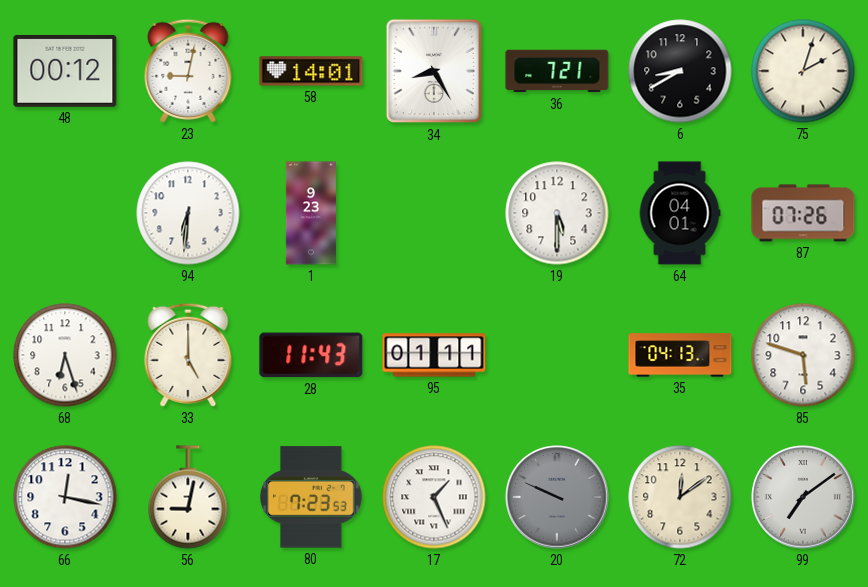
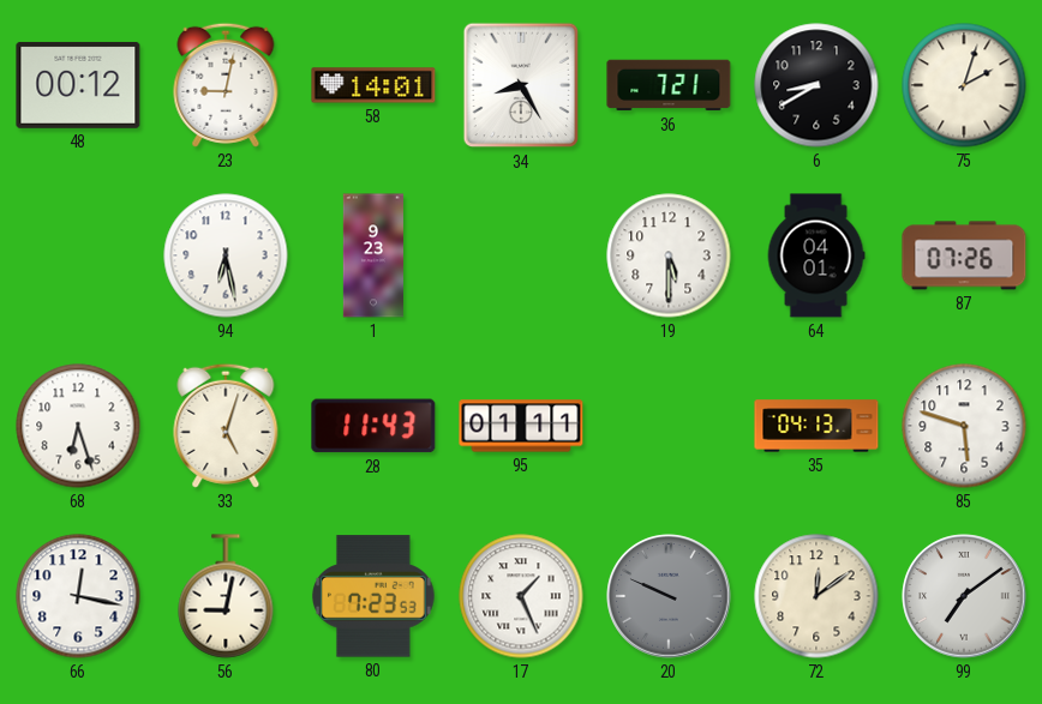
94: 6:31 -> 6:28
33: 5:00 -> 5:03
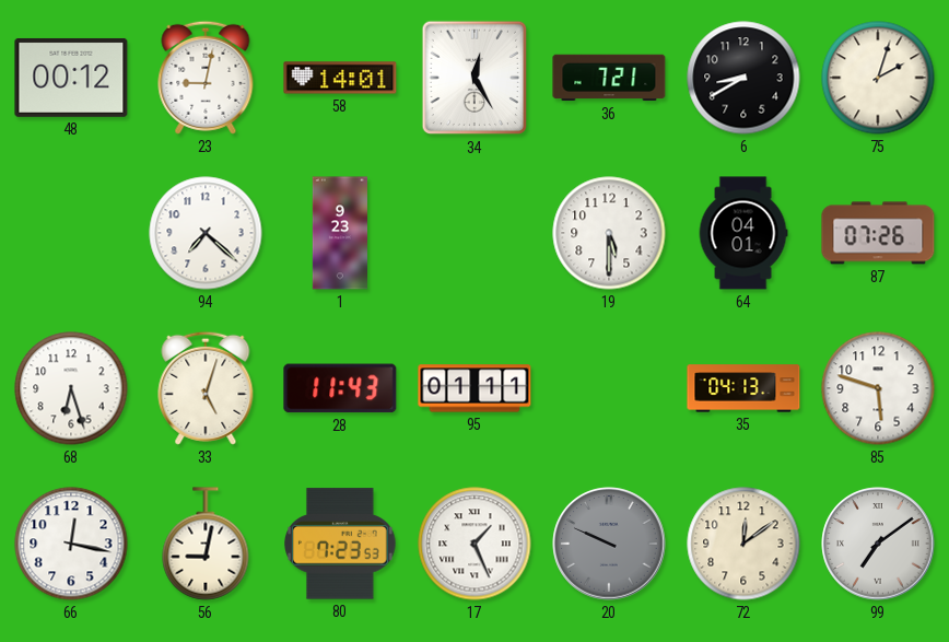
34: 8:25 -> 12:25
94: 6:28 -> 7:22
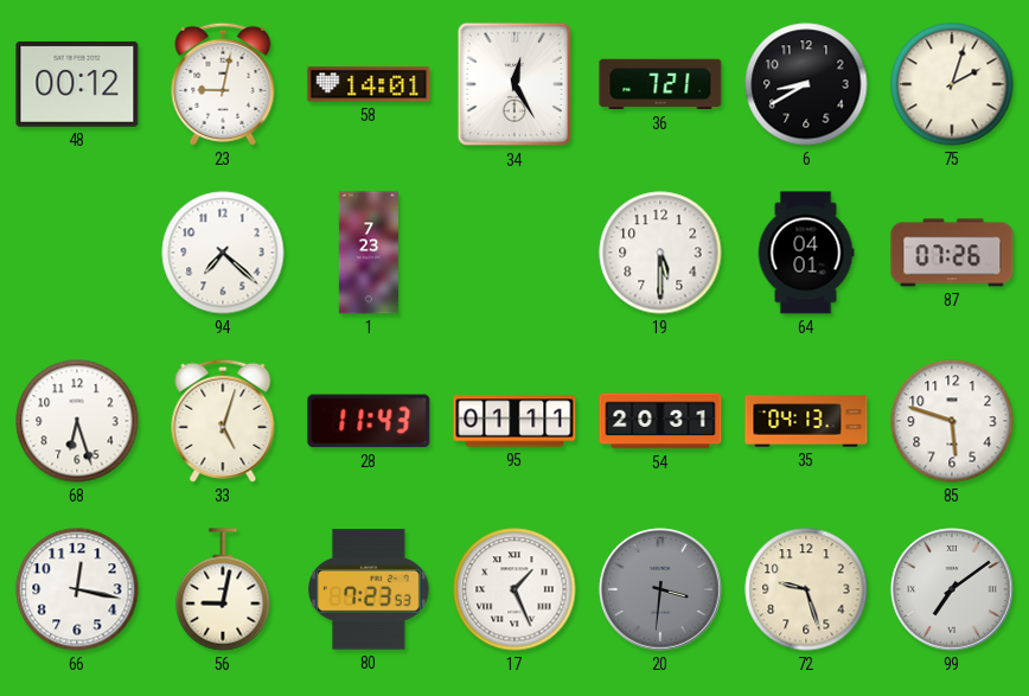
1: 9:23 -> 7:23
54: none -> 20:31
20: 9:49 -> 3:31
72: 12:09 -> 9:27
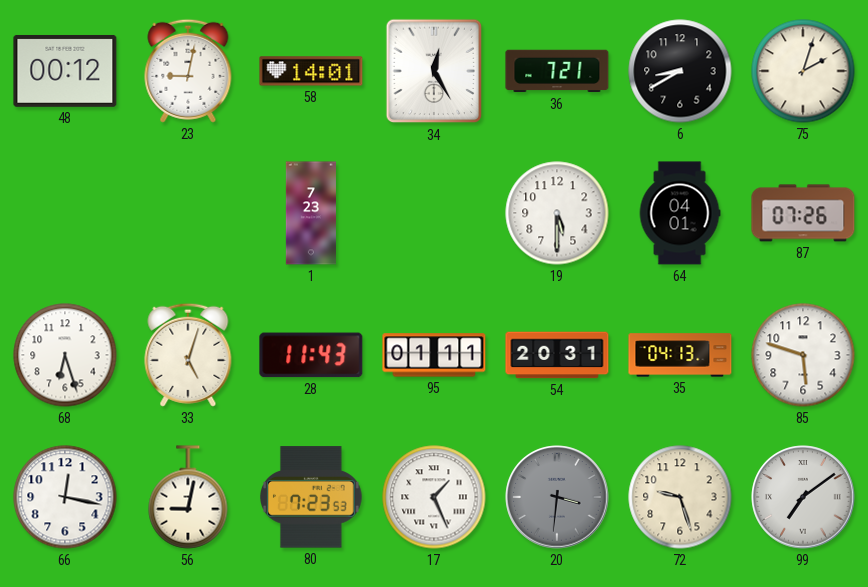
94: 7:22 -> none
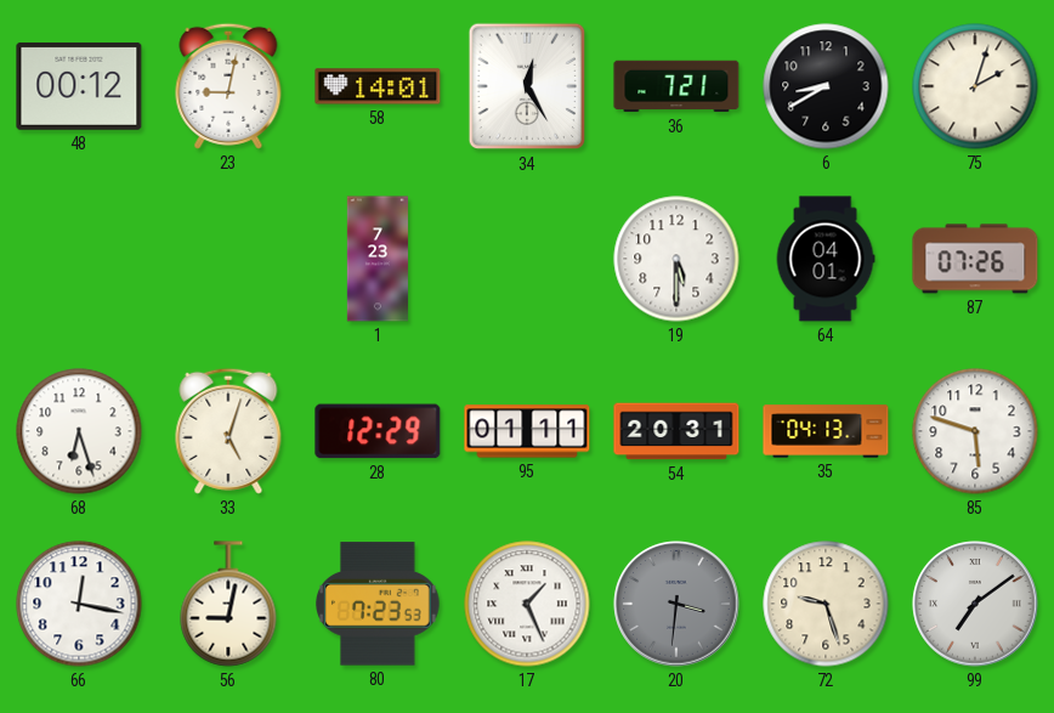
28: 11:43 -> 12:29
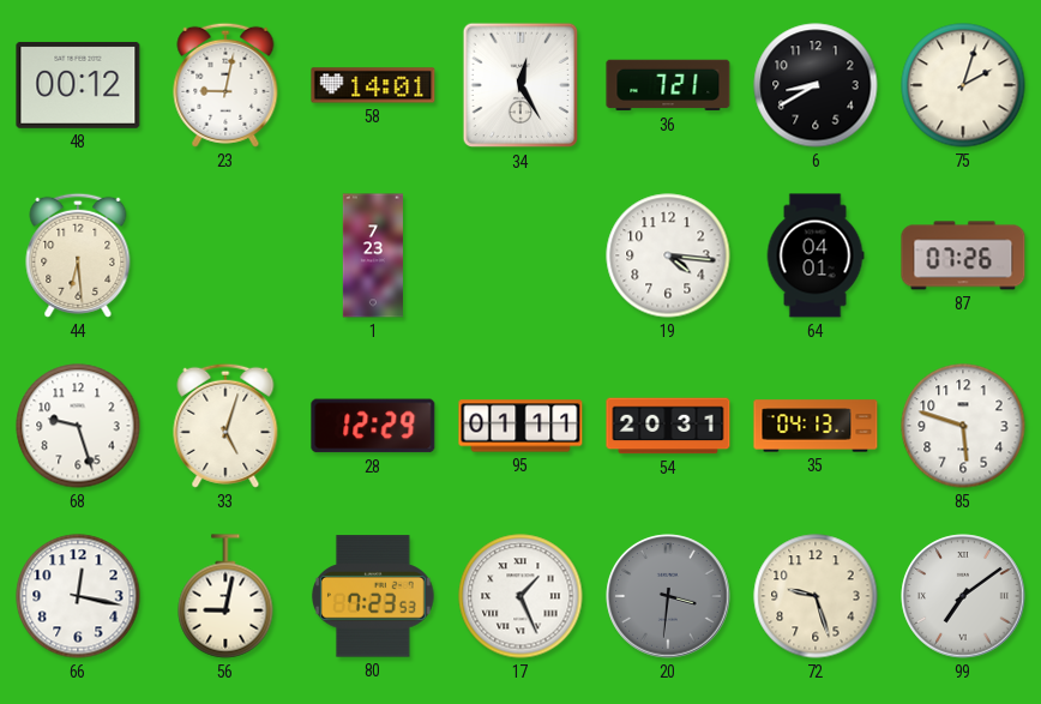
44: none -> 6:29
19: 5:30 -> 4:16
68: 6:27 -> 9:27
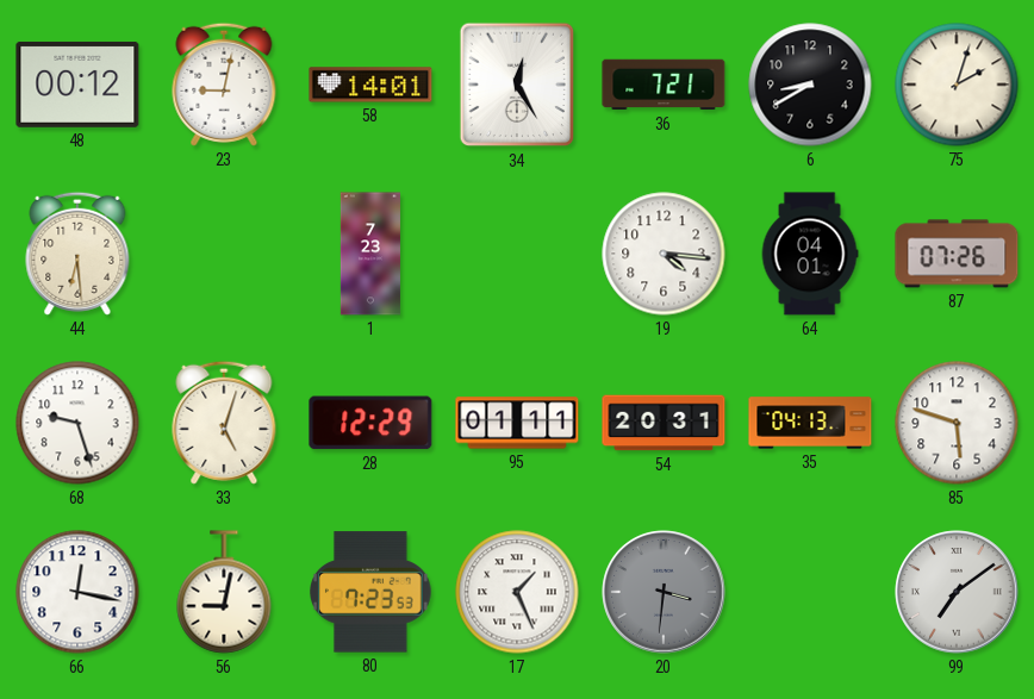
72: 9:27 -> none
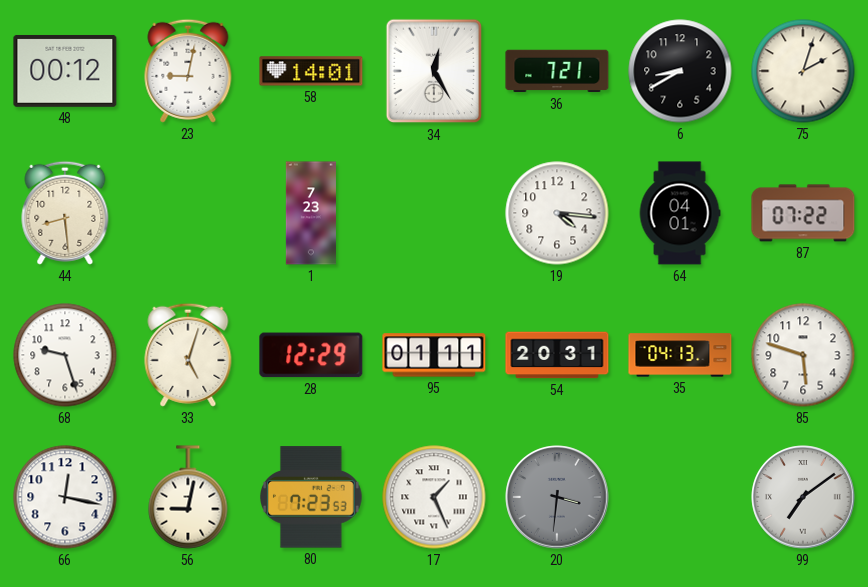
44: 6:29 -> 8:29
87: 07:26 -> 07:22
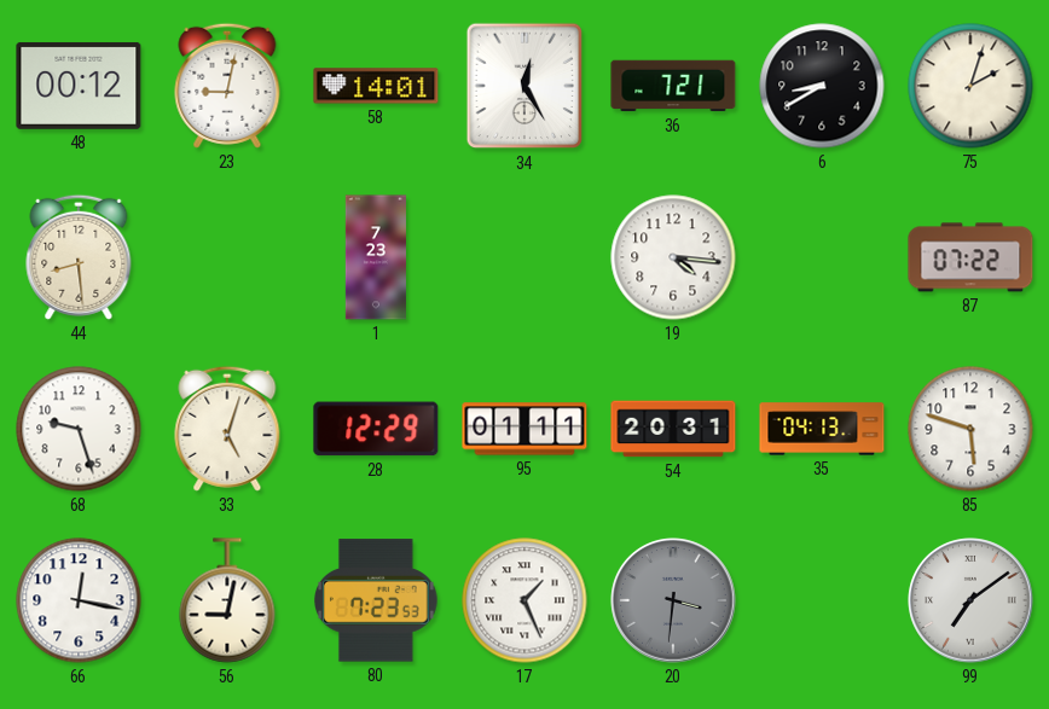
64: 04:01 -> none
